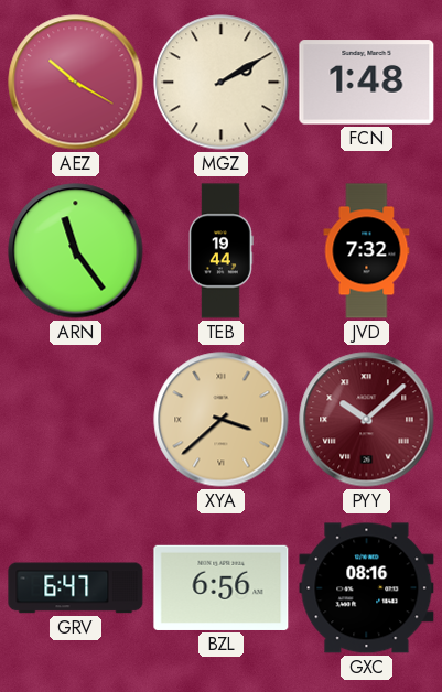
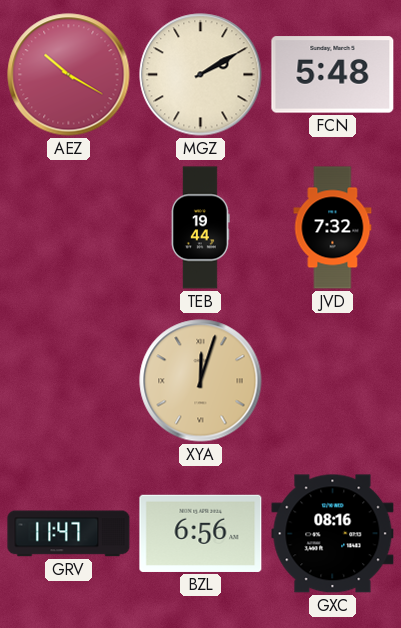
FCN: 1:48 -> 5:48
ARN: 11:24 -> none
XYA: 3:38 -> 12:03
PYY: 10:08 -> none
GRV: 6:47 -> 11:47
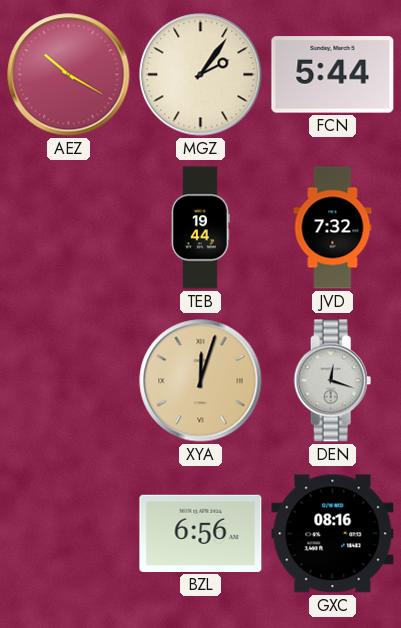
MGZ: 2:10 -> 2:06
FCN: 5:48 -> 5:44
DEN: none -> 12:18
GRV: 11:47 -> none
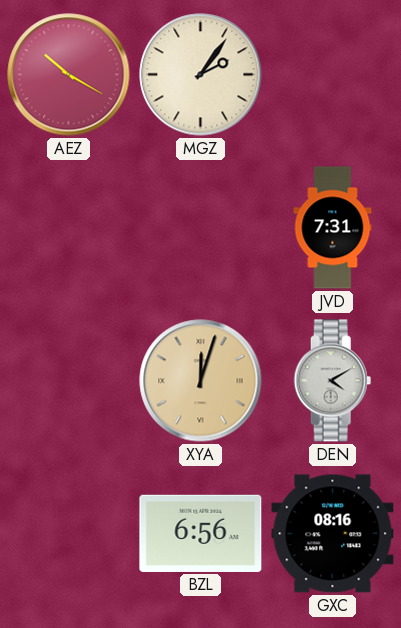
FCN: 5:44 -> none
TEB: 19:44 -> none
JVD: 7:32 -> 7:31
DEN: 12:18 -> 4:10
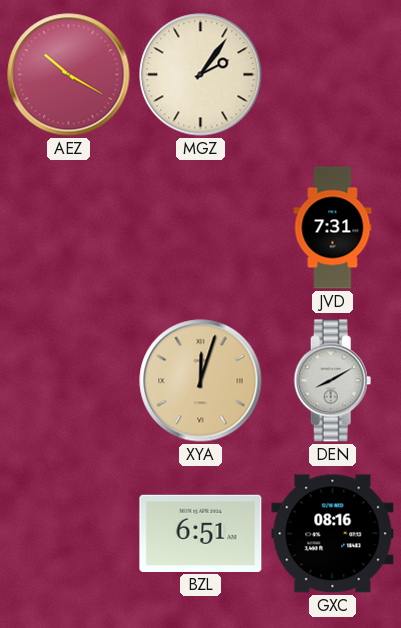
DEN: 4:10 -> 8:10
BZL: 6:56 -> 6:51
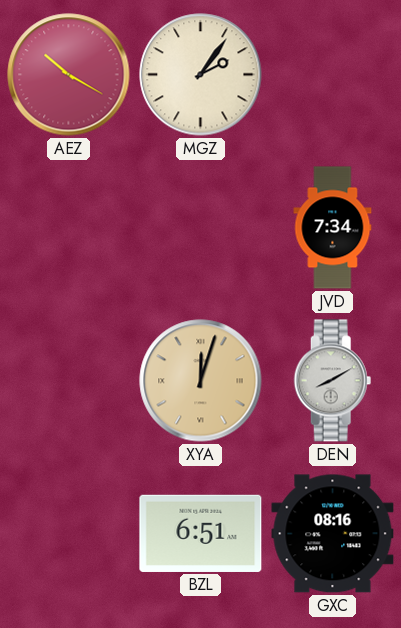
JVD: 7:31 -> 7:34
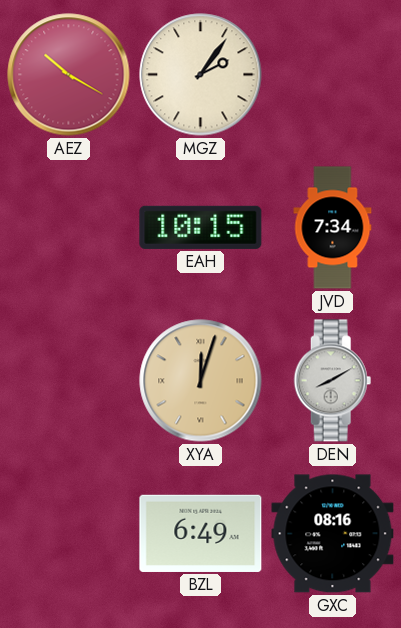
EAH: none -> 10:15
BZL: 6:51 -> 6:49
